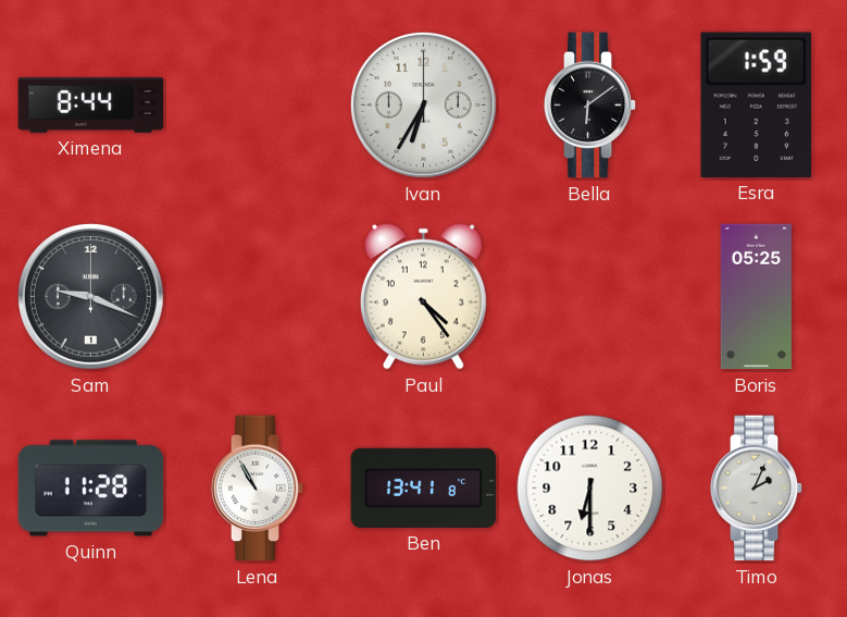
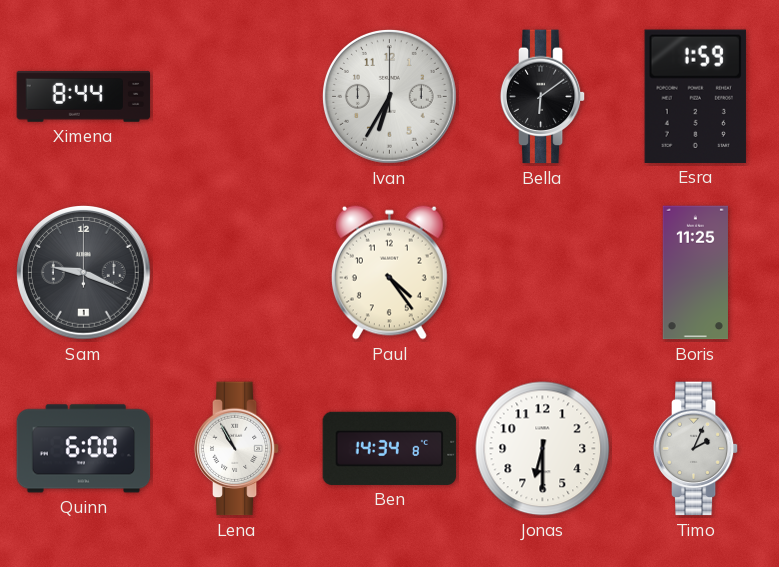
Boris: 05:25 -> 11:25
Quinn: 11:28 -> 6:00
Ben: 13:41 -> 14:34
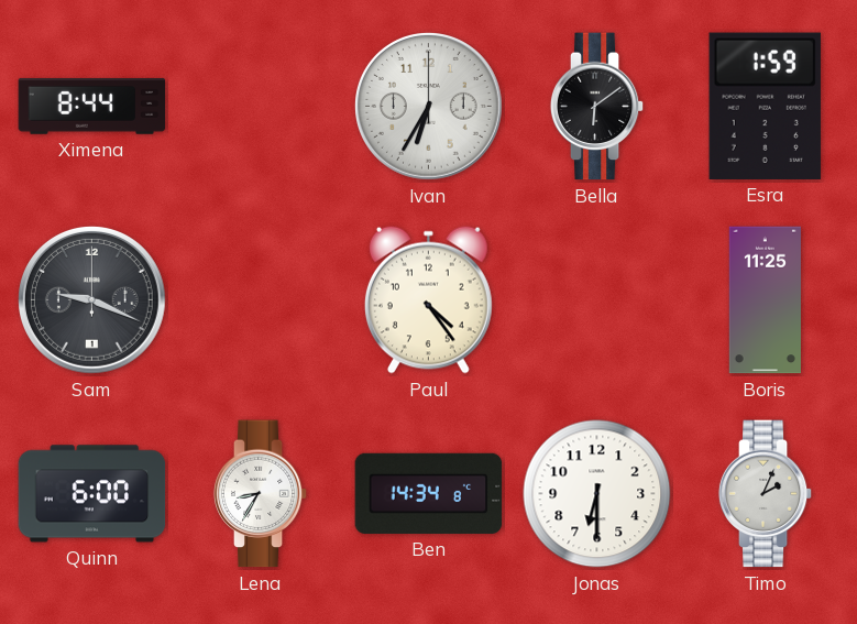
Lena: 10:55 -> 8:35
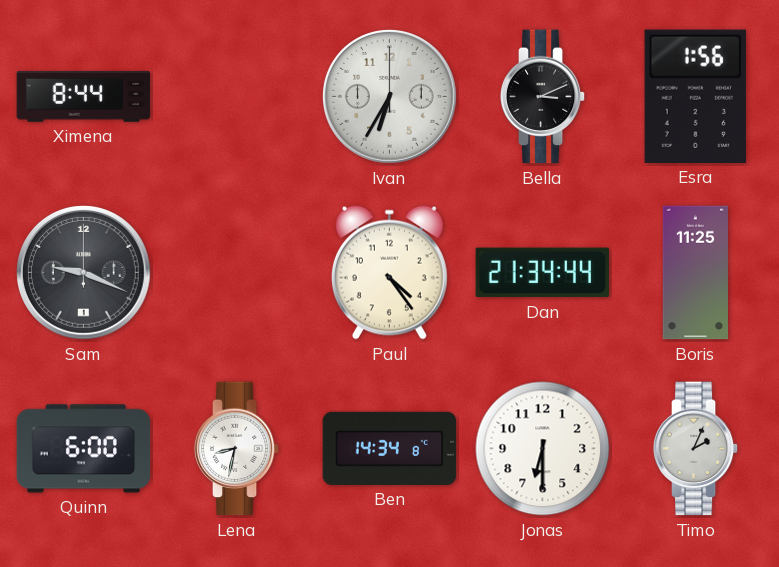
Bella: 6:09 -> 3:11
Esra: 1:59 -> 1:56
Dan: none -> 21:34
Lena: 8:35 -> 8:32
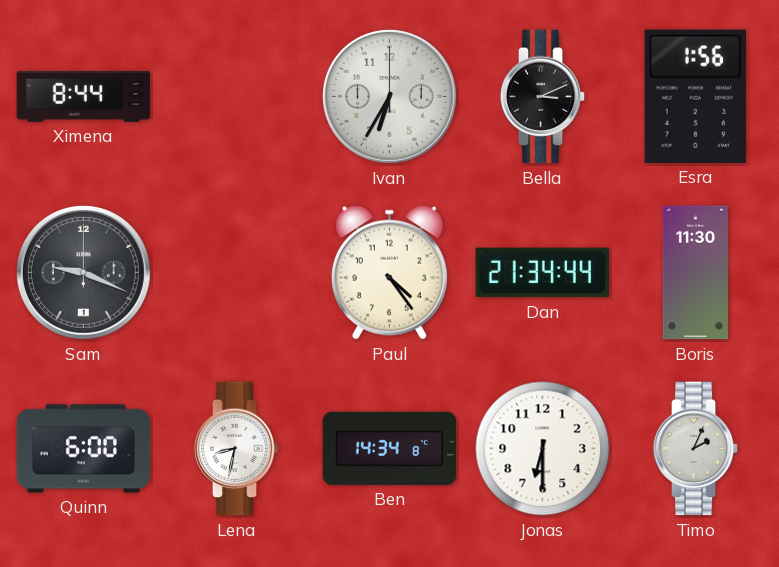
Boris: 11:25 -> 11:30
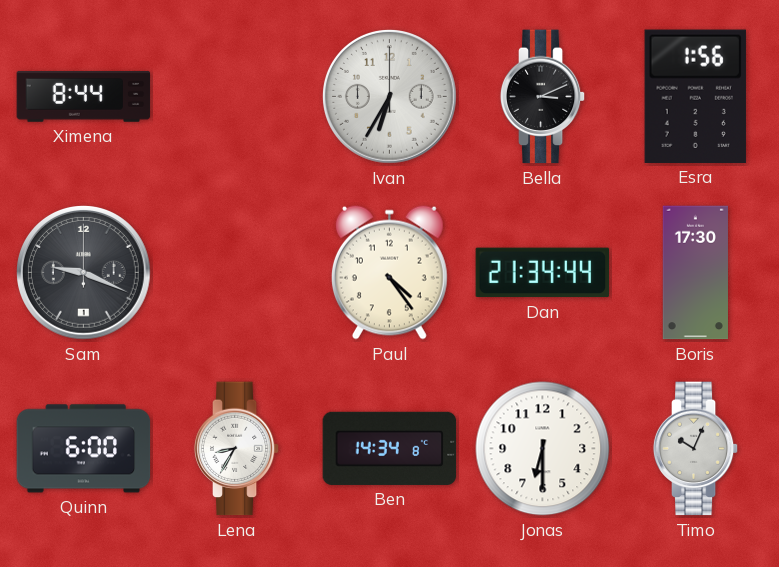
Boris: 11:30 -> 17:30
Lena: 8:32 -> 8:35
Timo: 2:04 -> 10:04
